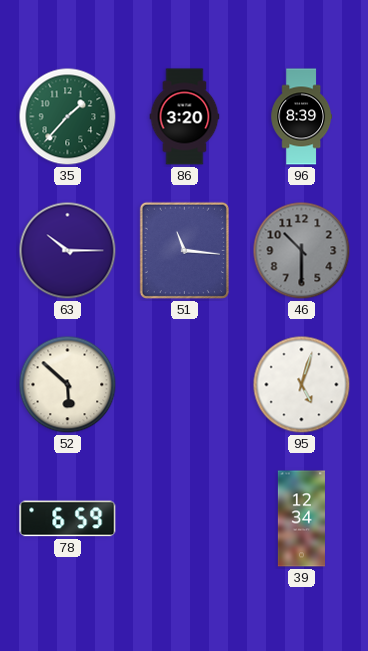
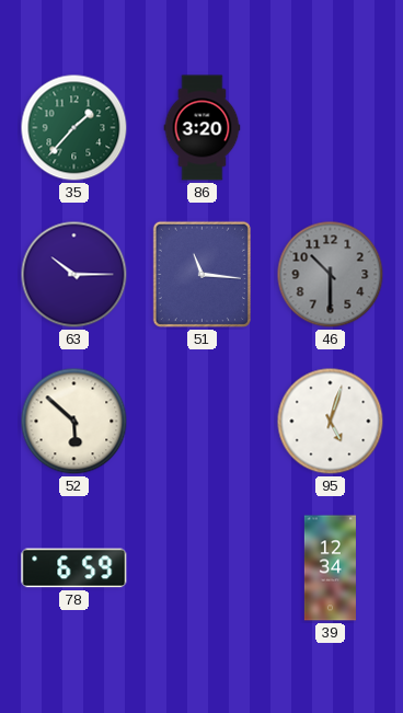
96: 8:39 -> none
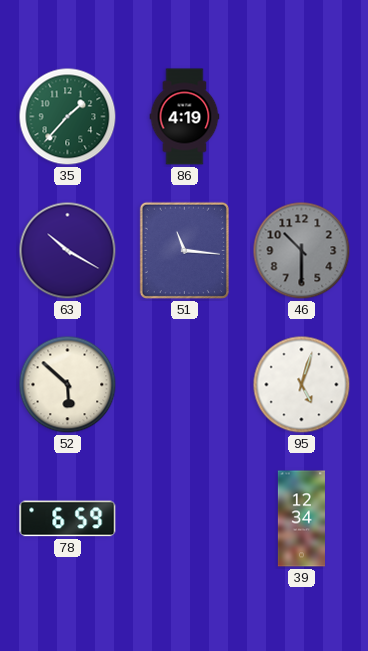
86: 3:20 -> 4:19
63: 10:15 -> 10:20
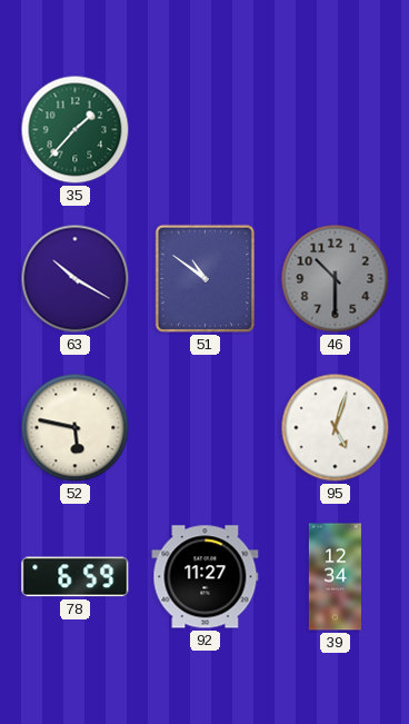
86: 4:19 -> none
51: 11:16 -> 10:51
52: 5:52 -> 5:47
92: none -> 11:27
